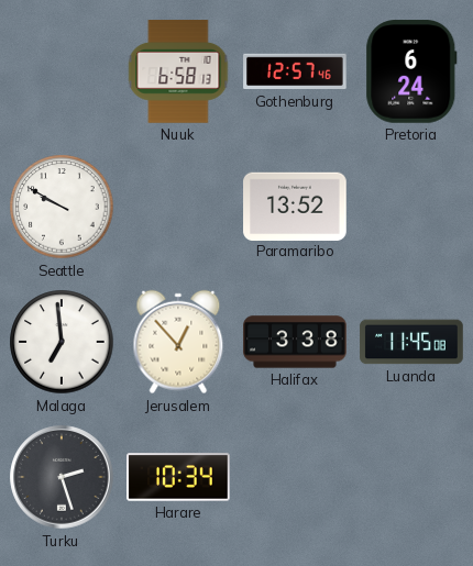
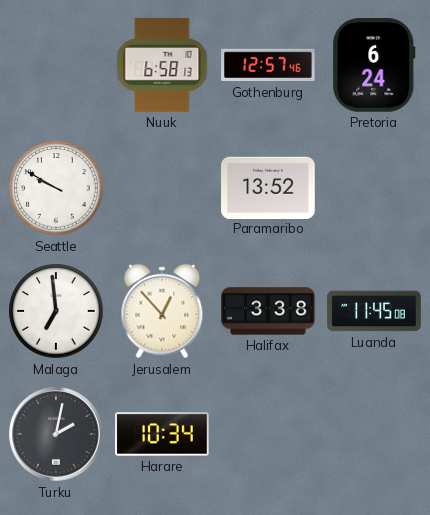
Turku: 2:27 -> 2:02
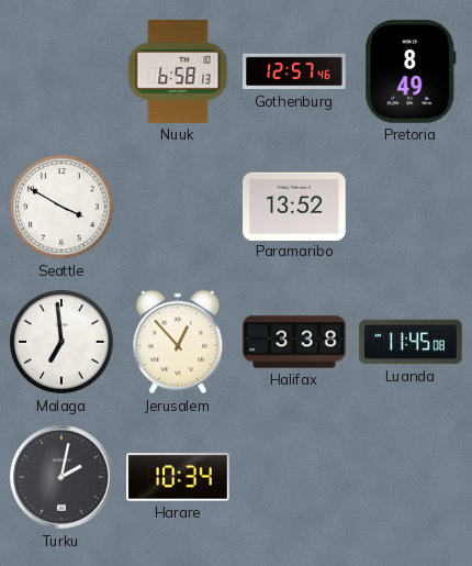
Pretoria: 6:24 -> 8:49
Seattle: 9:50 -> 3:50
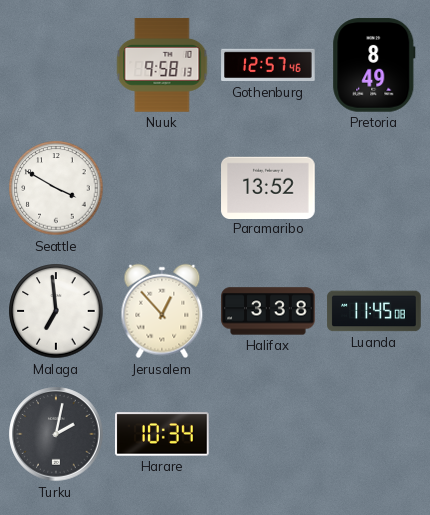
Nuuk: 6:58 -> 9:58
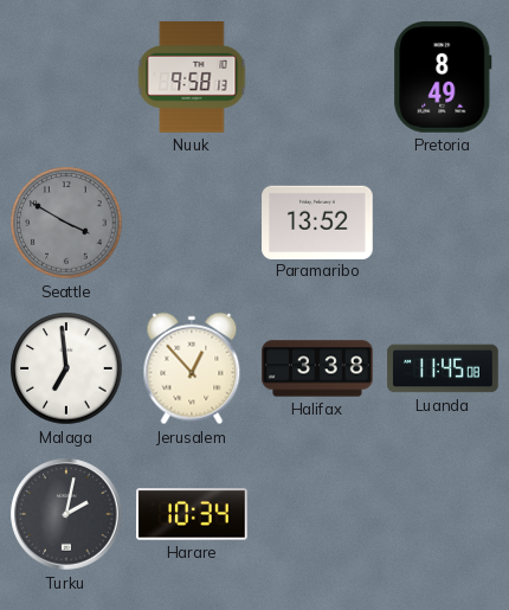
Gothenburg: 12:57 -> none
Seattle dial: white -> grey
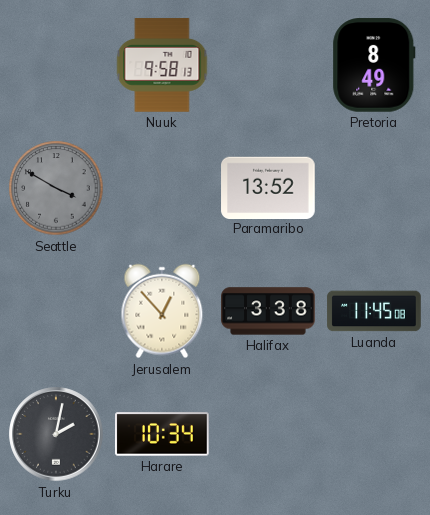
Malaga: 6:59 -> none
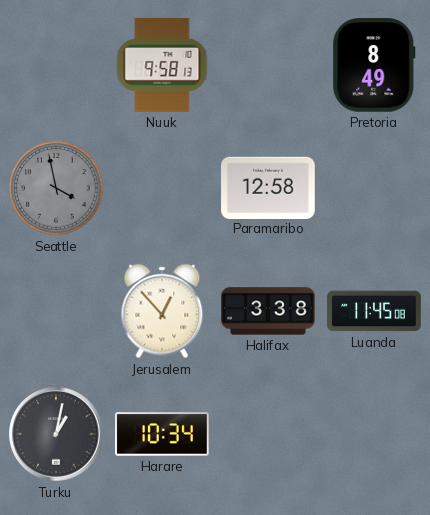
Seattle: 3:50 -> 3:58
Paramaribo: 13:52 -> 12:58
Turku: 2:02 -> 1:02
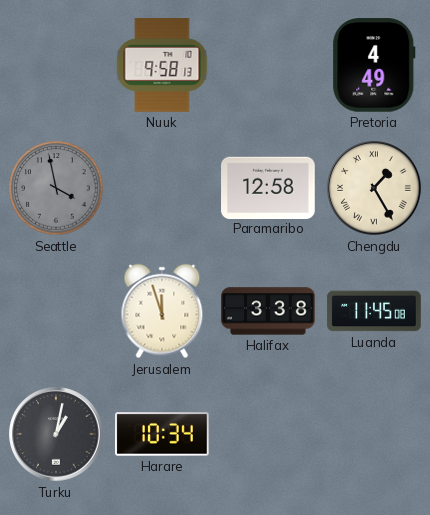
Pretoria: 8:49 -> 4:49
Chengdu: none -> 1:25
Jerusalem: 12:53 -> 11:57
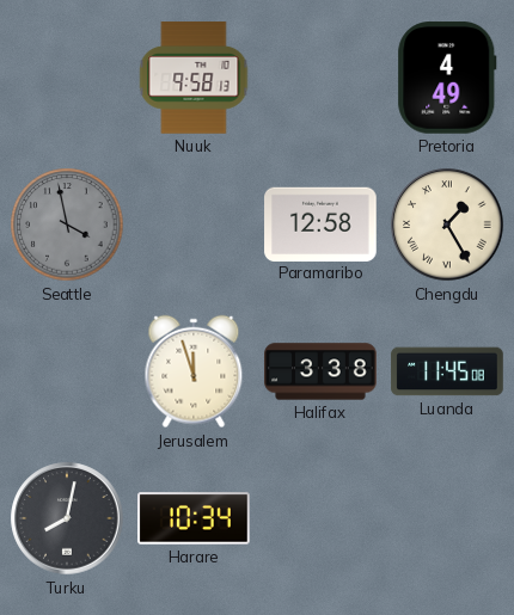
Turku: 1:02 -> 8:02
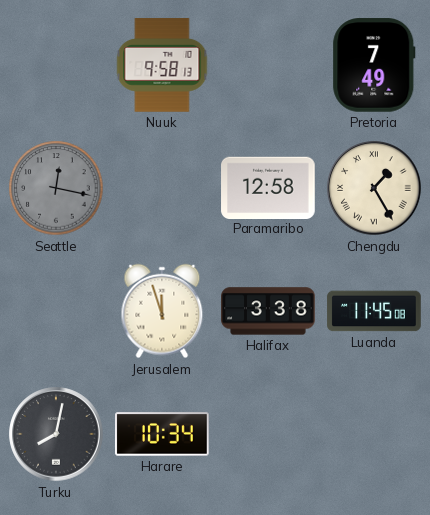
Pretoria: 4:49 -> 7:49
Seattle: 3:58 -> 12:17
